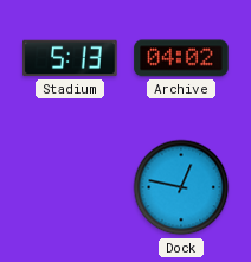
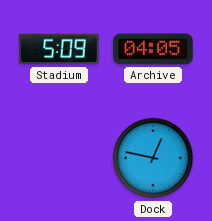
Stadium: 5:13 -> 5:09
Archive: 04:02 -> 04:05
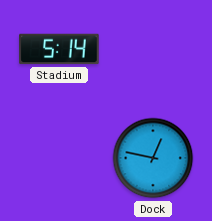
Stadium: 5:09 -> 5:14
Archive: 04:05 -> none
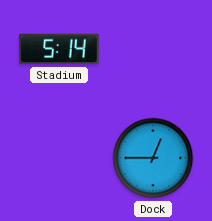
Dock: 12:47 -> 12:45
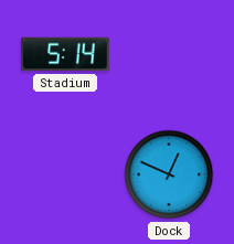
Dock: 12:45 -> 12:49
